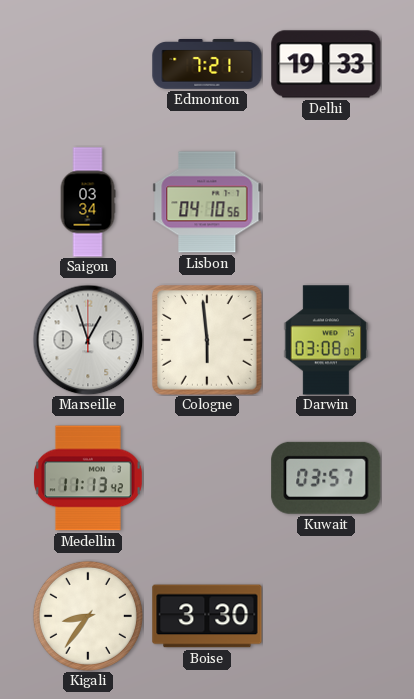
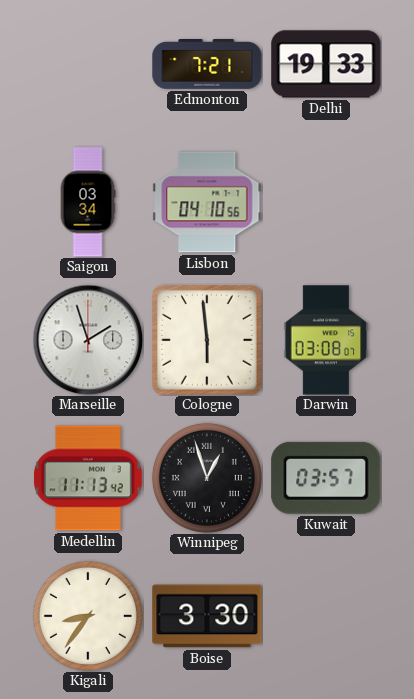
Marseille: 12:57 -> 1:57
Winnipeg: none -> 12:57
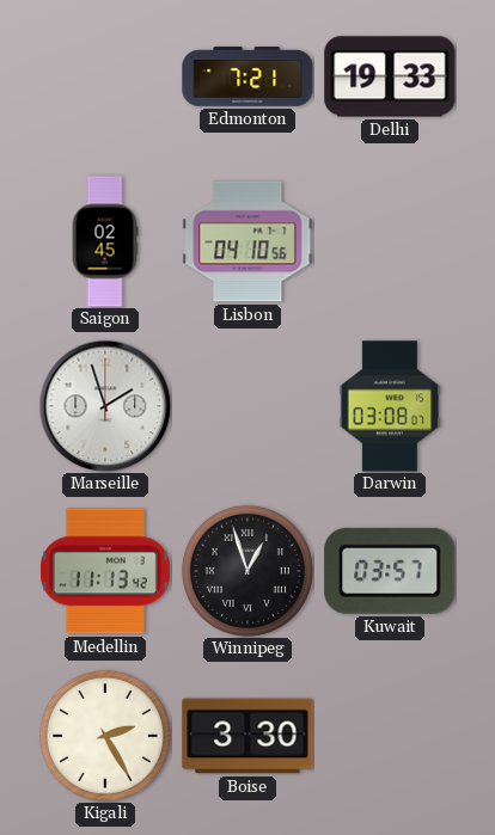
Saigon: 03:34 -> 02:45
Cologne: 5:59 -> none
Kigali: 8:36 -> 2:25
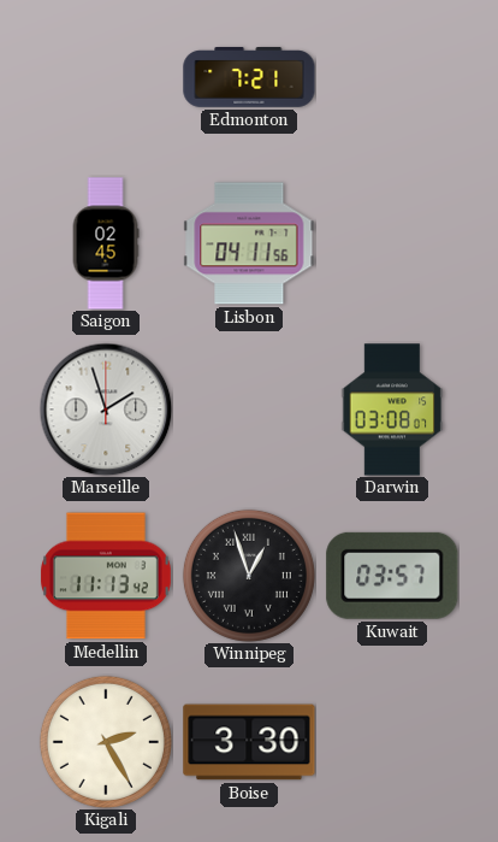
Delhi: 19:33 -> none
Lisbon: 04:10 -> 04:11
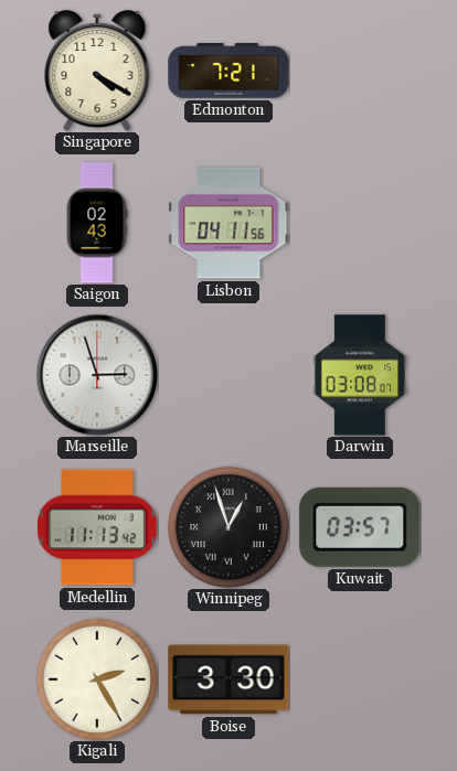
Singapore: none -> 4:20
Saigon: 02:45 -> 02:43
Marseille: 1:57 -> 2:57
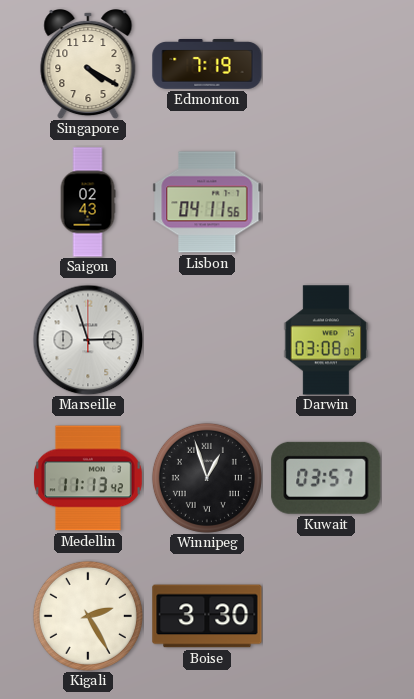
Edmonton: 7:21 -> 7:19
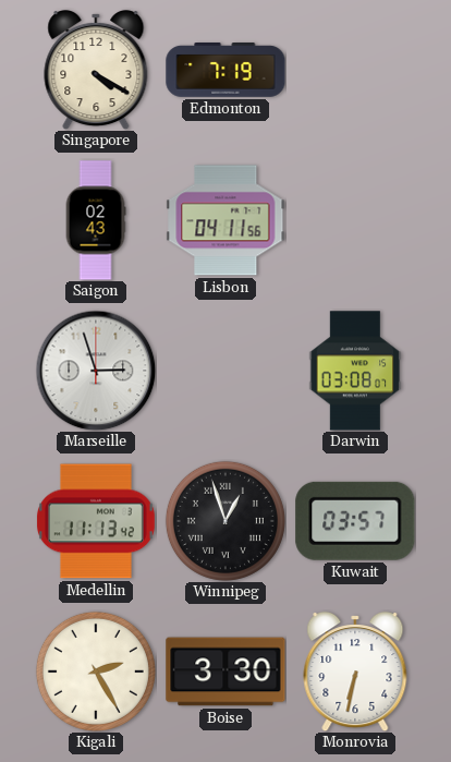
Monrovia: none -> 6:32
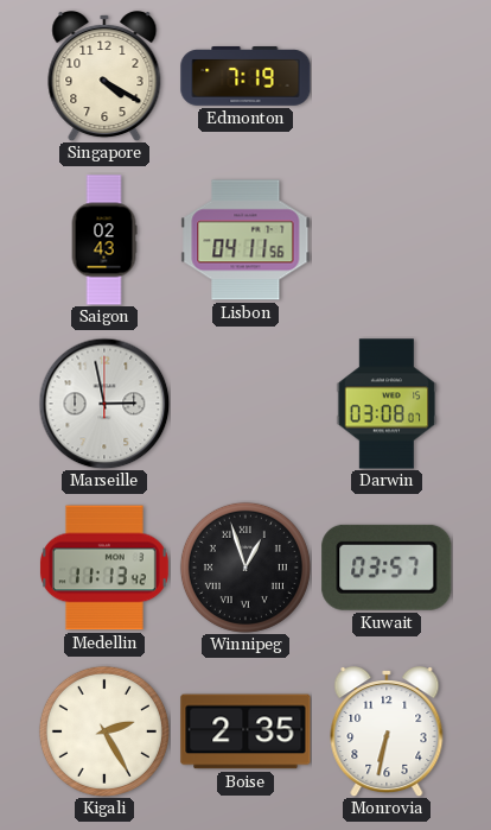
Marseille: 2:57 -> 2:58
Boise: 3:30 -> 2:35
